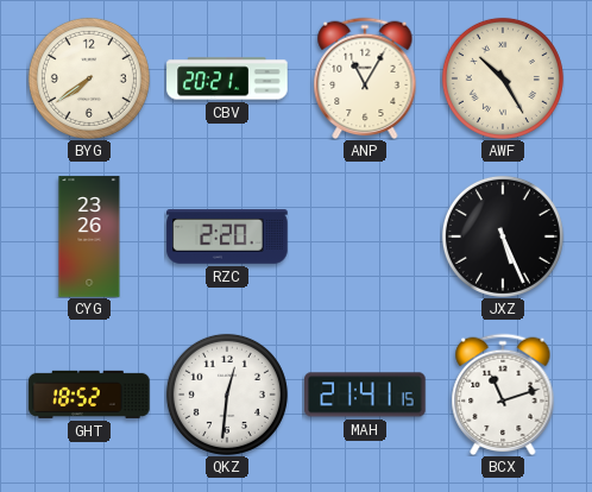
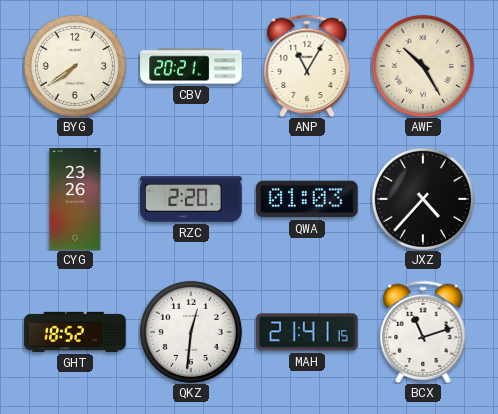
QWA: none -> 01:03
JXZ: 5:26 -> 4:37
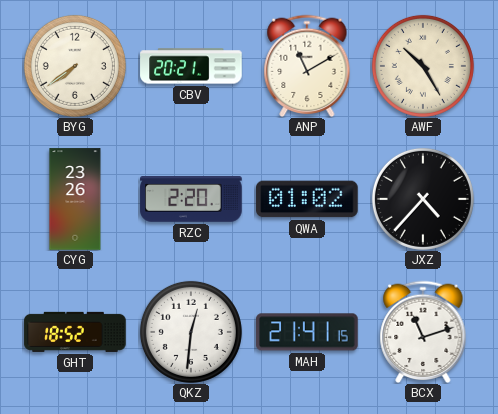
ANP: 11:05 -> 11:10
QWA: 01:03 -> 01:02
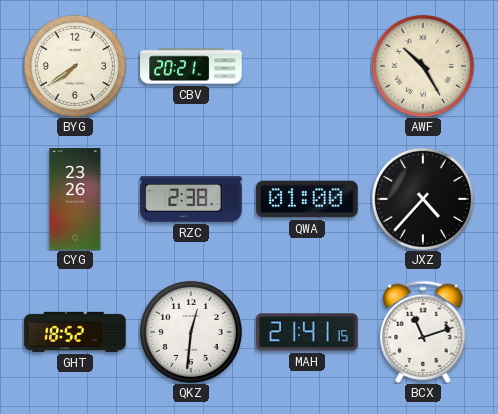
ANP: 11:10 -> none
RZC: 2:20 -> 2:38
QWA: 01:02 -> 01:00
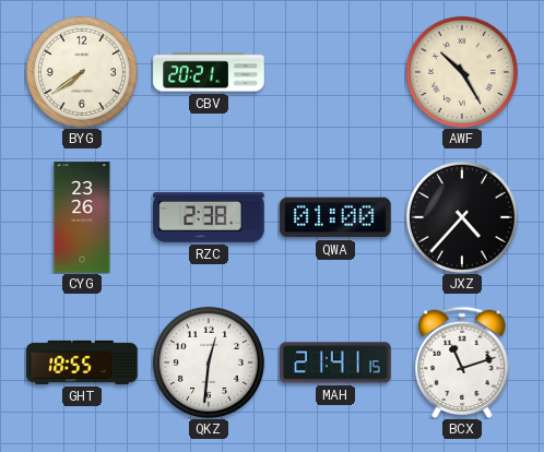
GHT: 18:52 -> 18:55
